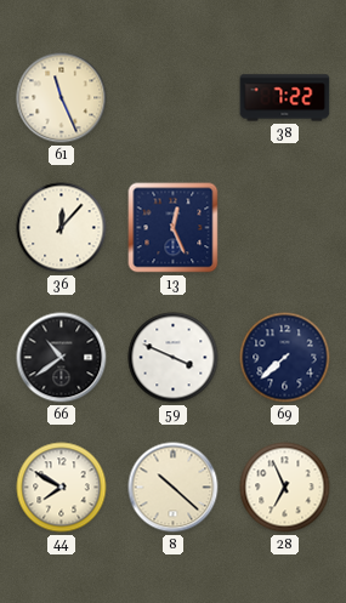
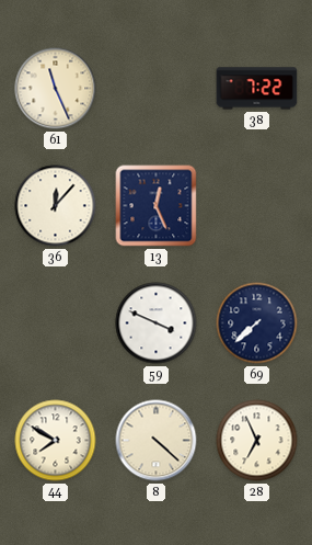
66: 10:39 -> none
8: 10:22 -> 4:22
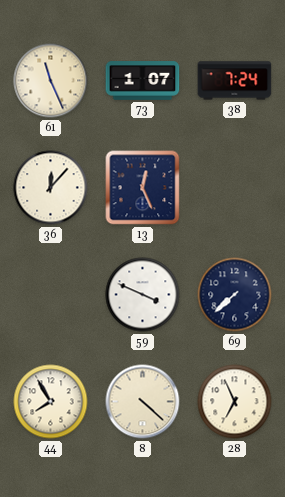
73: none -> 1:07
38: 7:22 -> 7:24
44: 7:50 -> 7:55
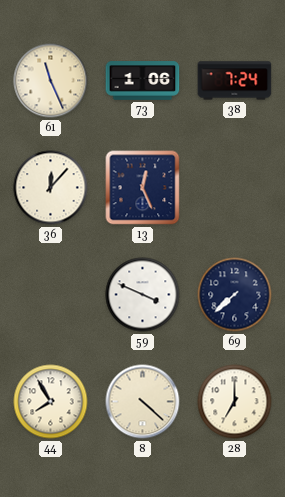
73: 1:07 -> 1:06
28: 6:56 -> 7:00
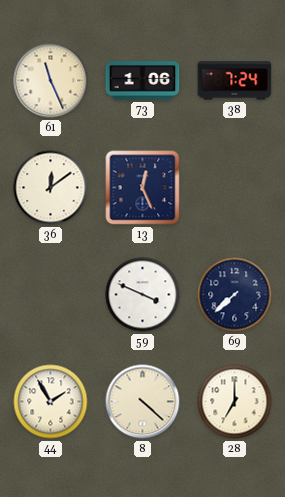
36: 12:07 -> 12:09
44: 7:55 -> 1:55
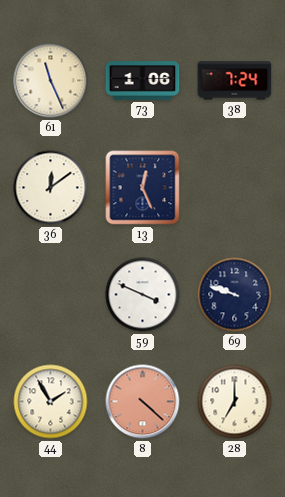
69: 7:38 -> 9:48
8 dial: cream -> salmon
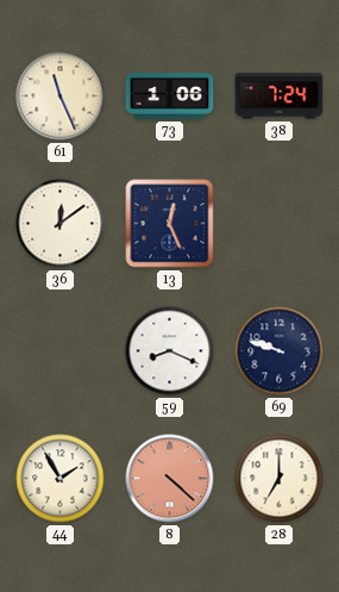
59: 3:49 -> 8:19
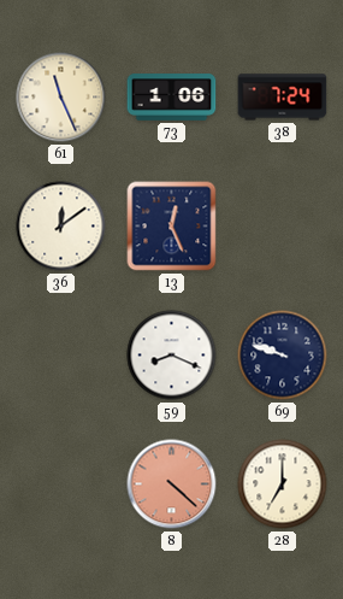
44: 1:55 -> none
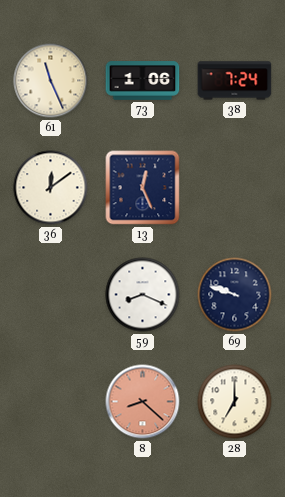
8: 4:22 -> 8:22
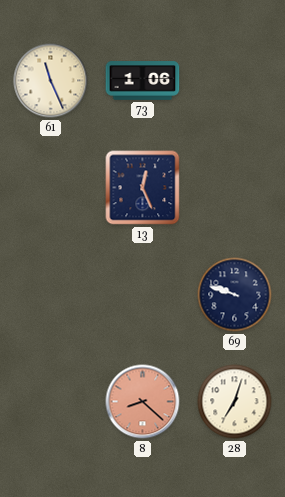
38: 7:24 -> none
36: 12:09 -> none
59: 8:19 -> none
28: 7:00 -> 7:03
